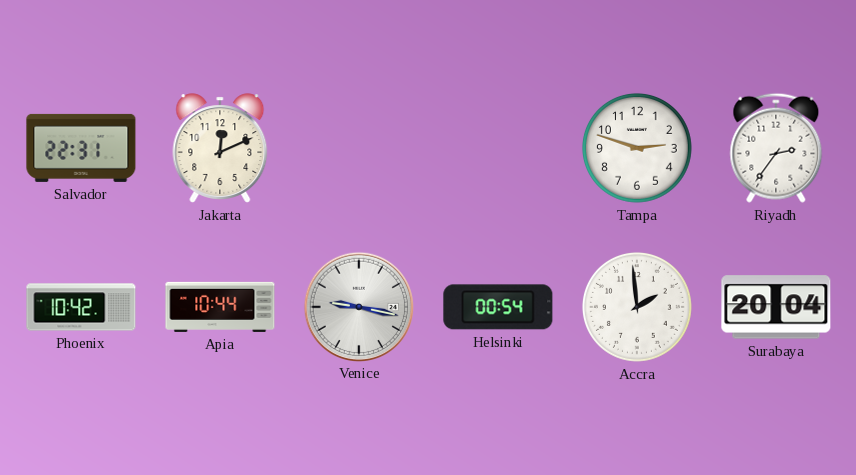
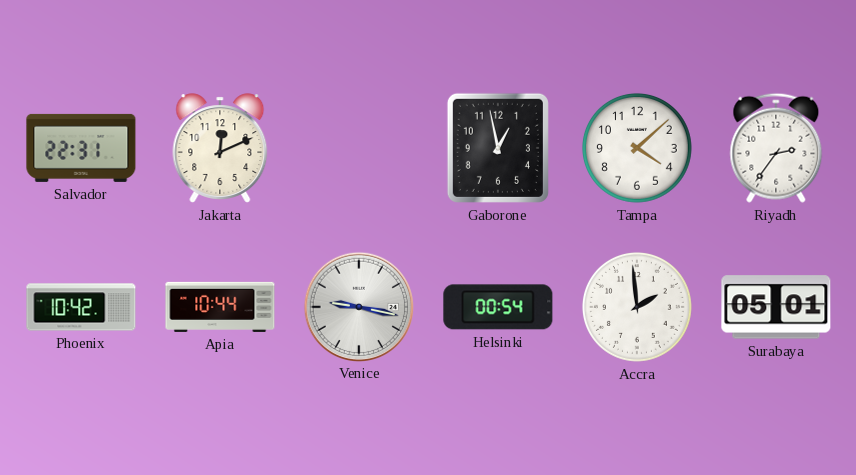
Gaborone: none -> 12:58
Tampa: 2:48 -> 4:08
Surabaya: 20:04 -> 05:01
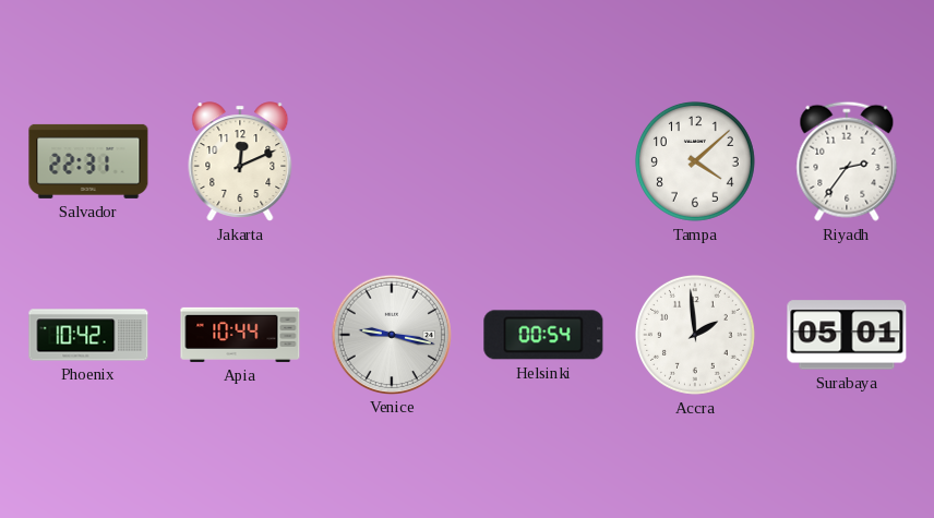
Gaborone: 12:58 -> none
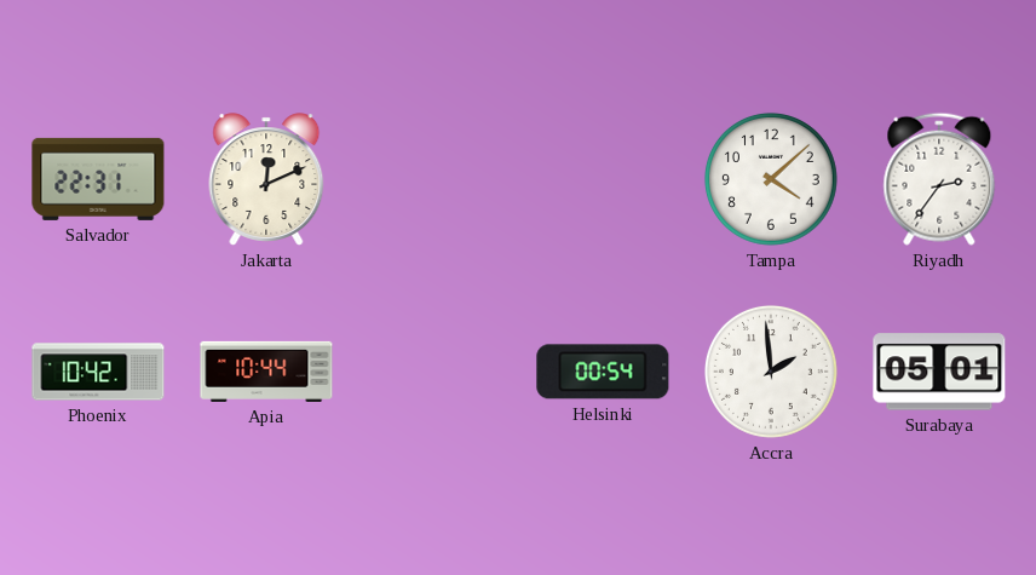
Venice: 9:17 -> none
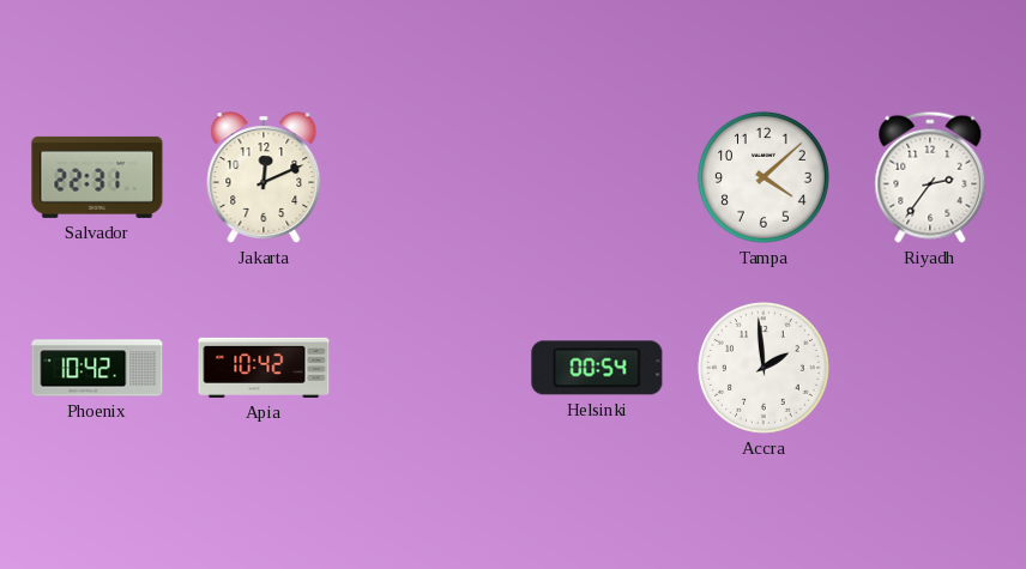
Apia: 10:44 -> 10:42
Surabaya: 05:01 -> none
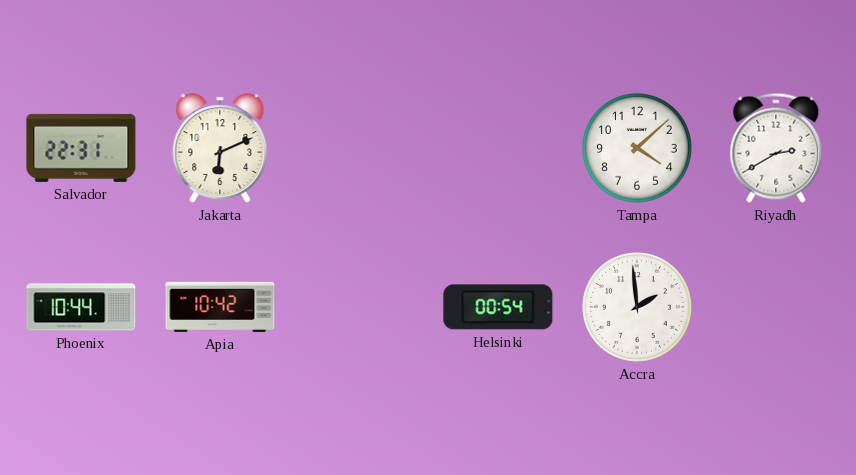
Jakarta: 12:11 -> 6:11
Riyadh: 2:36 -> 2:40
Phoenix: 10:42 -> 10:44
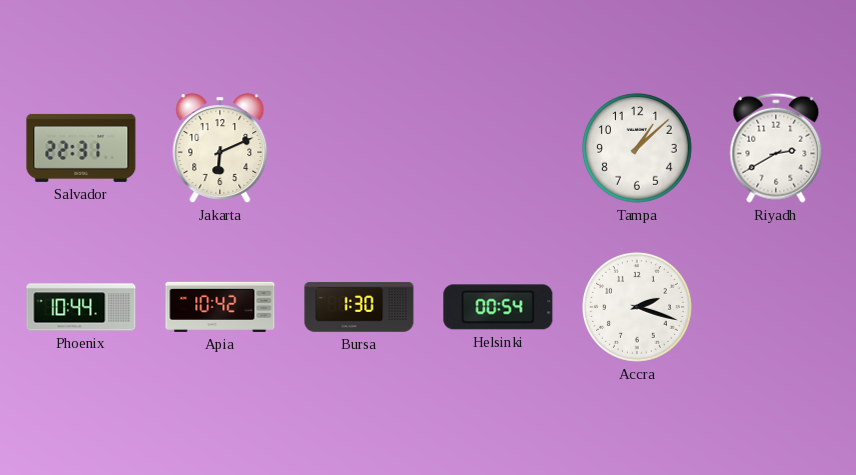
Tampa: 4:08 -> 1:08
Bursa: none -> 1:30
Accra: 1:59 -> 2:18
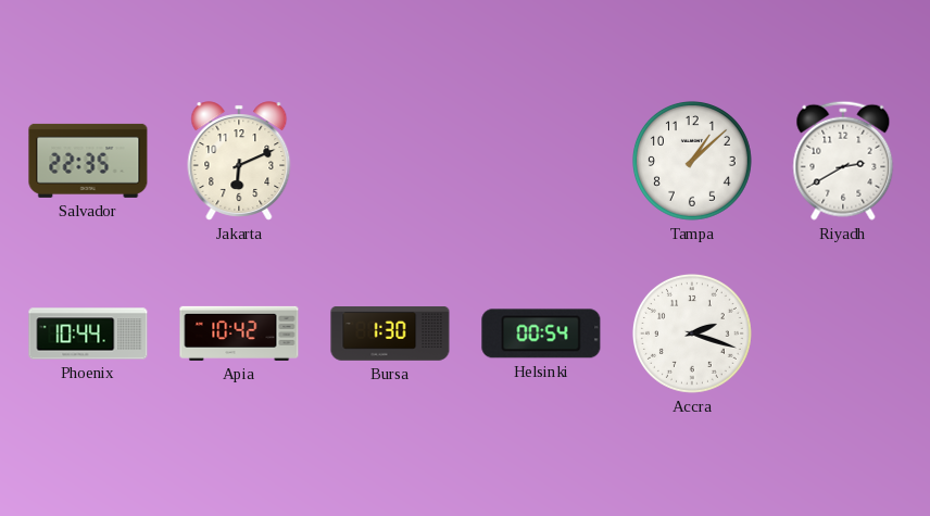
Salvador: 22:31 -> 22:35
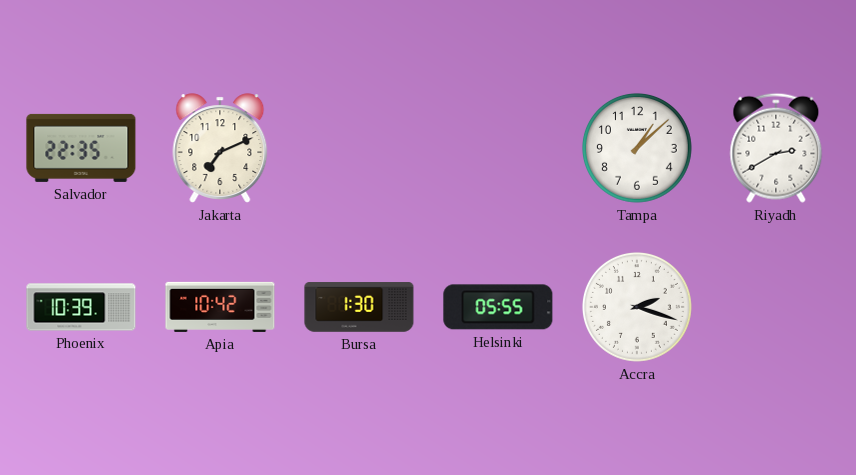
Jakarta: 6:11 -> 7:11
Phoenix: 10:44 -> 10:39
Helsinki: 00:54 -> 05:55
